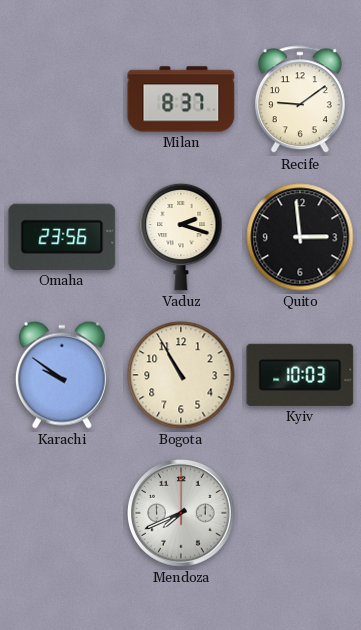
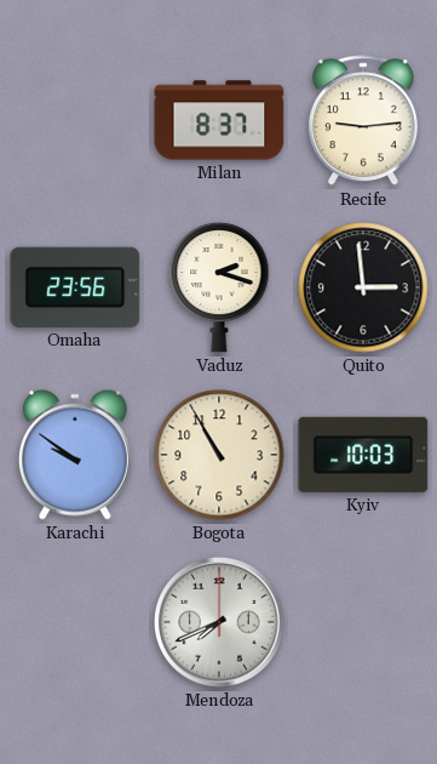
Recife: 9:09 -> 9:14
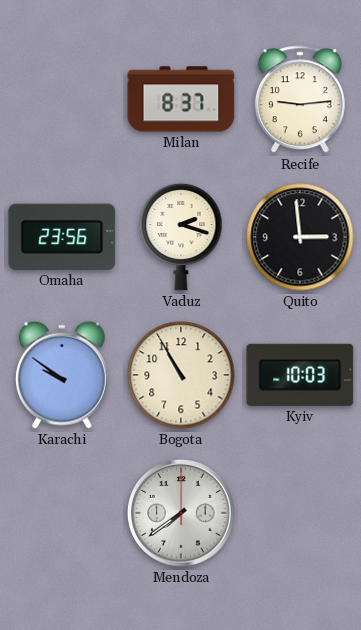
Mendoza: 7:41 -> 7:39
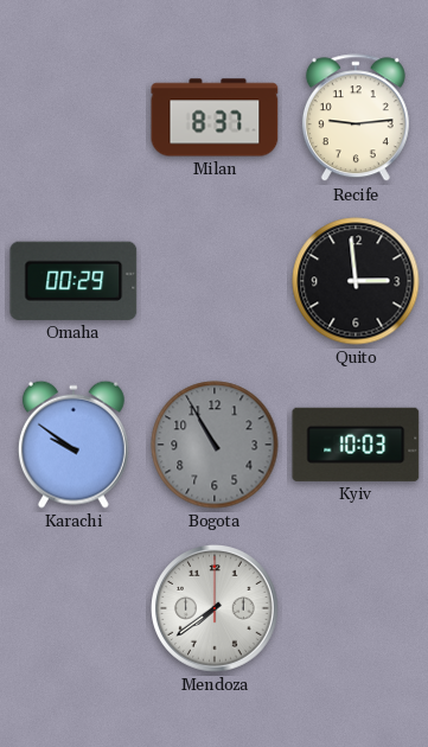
Omaha: 23:56 -> 00:29
Vaduz: 2:18 -> none
Bogota dial: cream -> grey
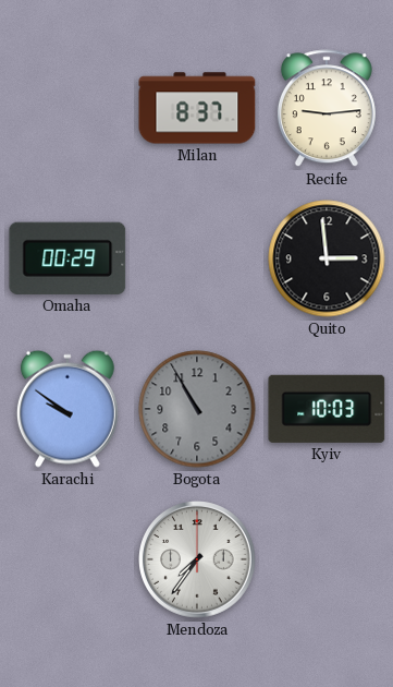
Mendoza: 7:39 -> 7:36
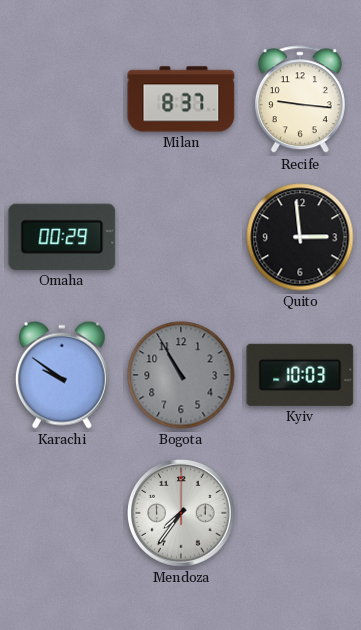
Recife: 9:14 -> 9:16
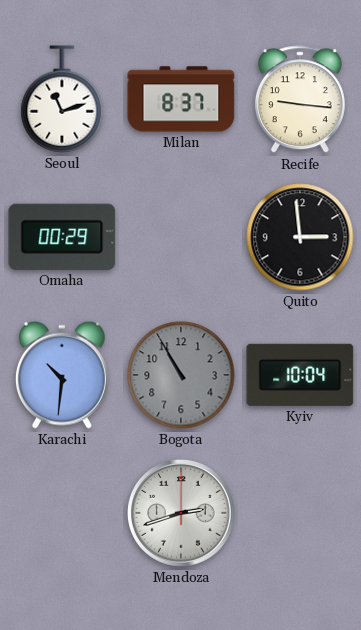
Seoul: none -> 11:12
Karachi: 9:51 -> 10:31
Kyiv: 10:03 -> 10:04
Mendoza: 7:36 -> 2:42
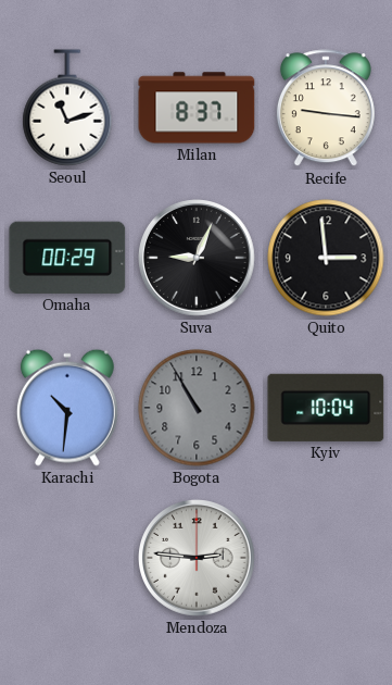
Suva: none -> 9:04
Mendoza: 2:42 -> 2:46
